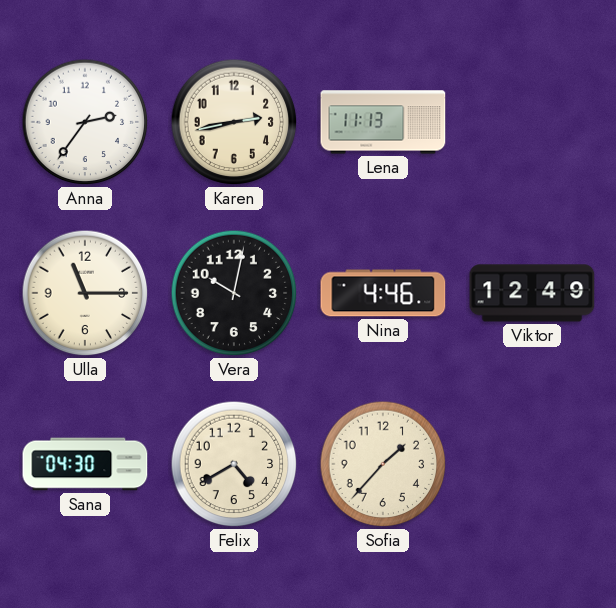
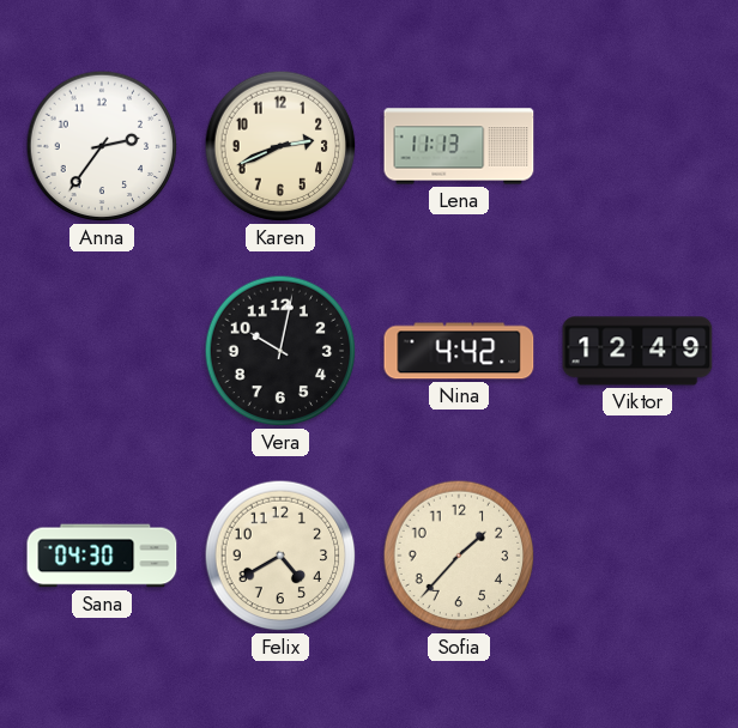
Karen: 2:43 -> 2:41
Ulla: 11:15 -> none
Nina: 4:46 -> 4:42
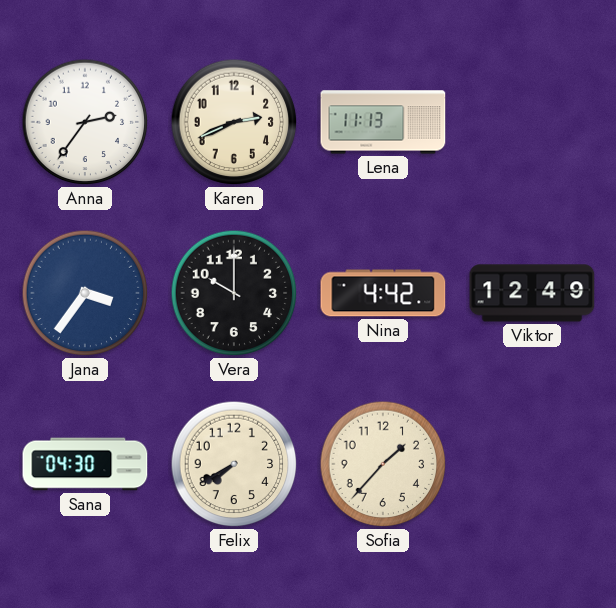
Jana: none -> 3:36
Vera: 10:02 -> 10:00
Felix: 4:40 -> 7:40
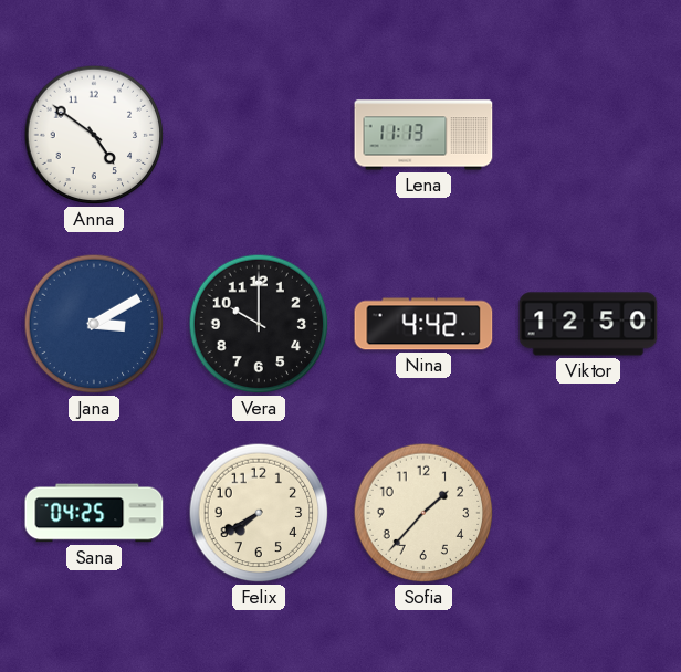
Anna: 2:36 -> 4:51
Karen: 2:41 -> none
Jana: 3:36 -> 3:10
Viktor: 12:49 -> 12:50
Sana: 04:30 -> 04:25
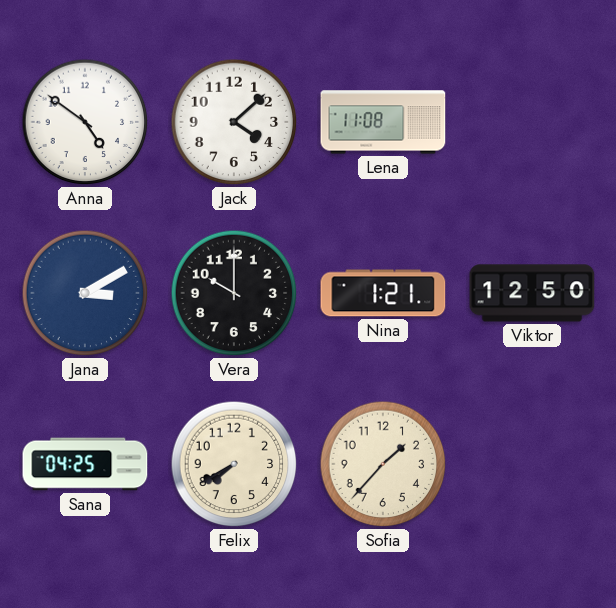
Jack: none -> 4:08
Lena: 11:13 -> 11:08
Nina: 4:42 -> 1:21
